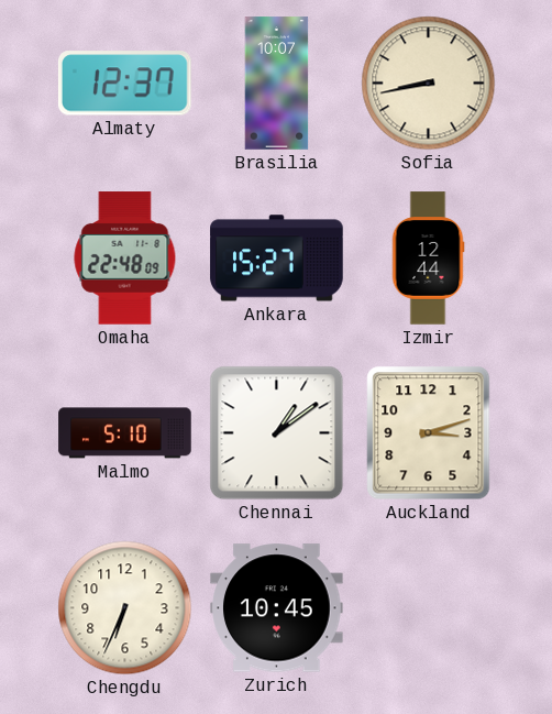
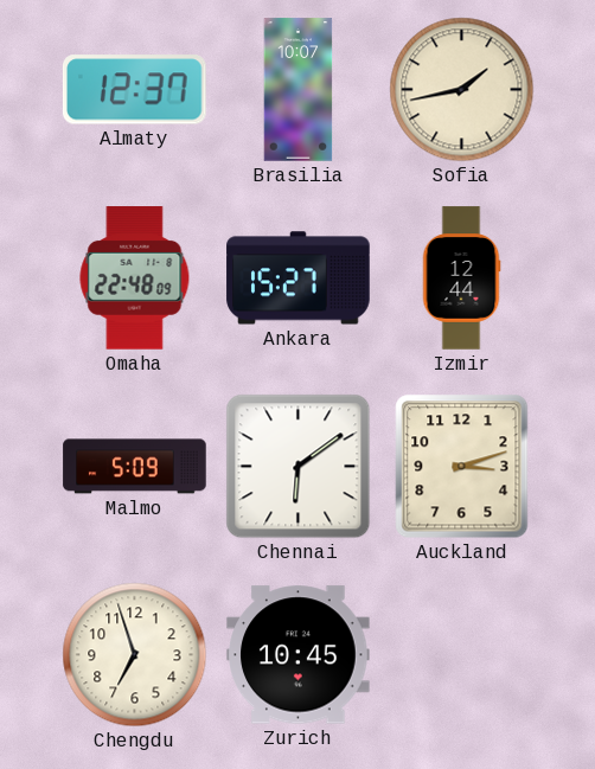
Sofia: 8:43 -> 1:43
Malmo: 5:10 -> 5:09
Chennai: 1:09 -> 6:09
Chengdu: 6:34 -> 6:57
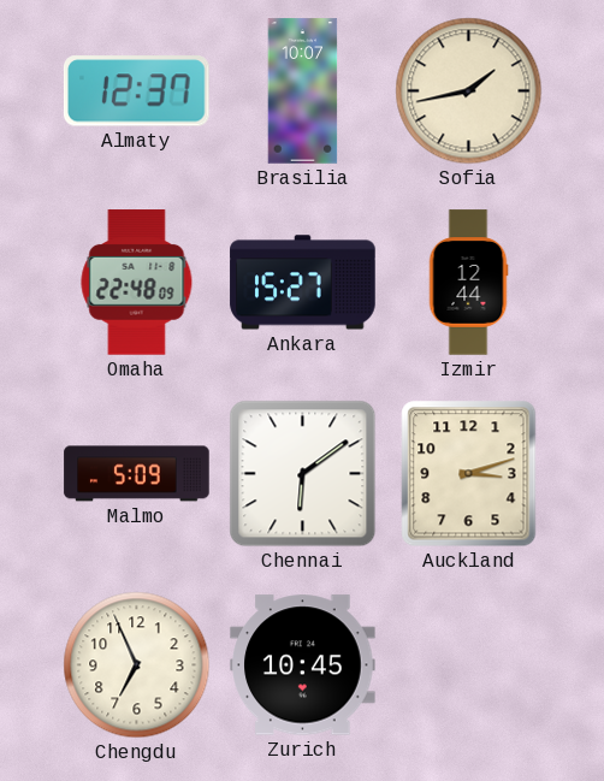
Chengdu: 6:57 -> 6:56
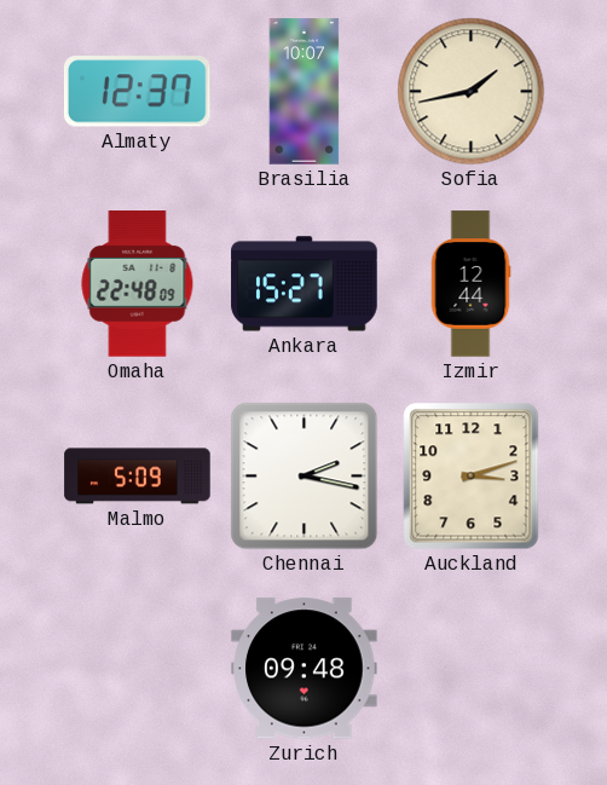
Chennai: 6:09 -> 2:17
Chengdu: 6:56 -> none
Zurich: 10:45 -> 09:48
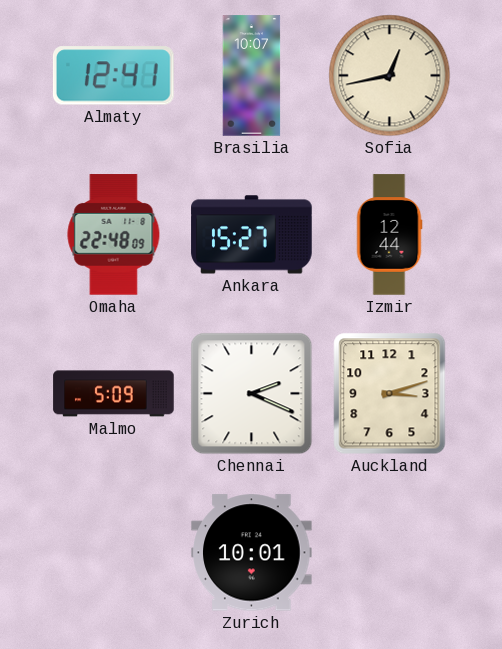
Almaty: 12:37 -> 12:41
Sofia: 1:43 -> 12:43
Chennai: 2:17 -> 2:19
Zurich: 09:48 -> 10:01
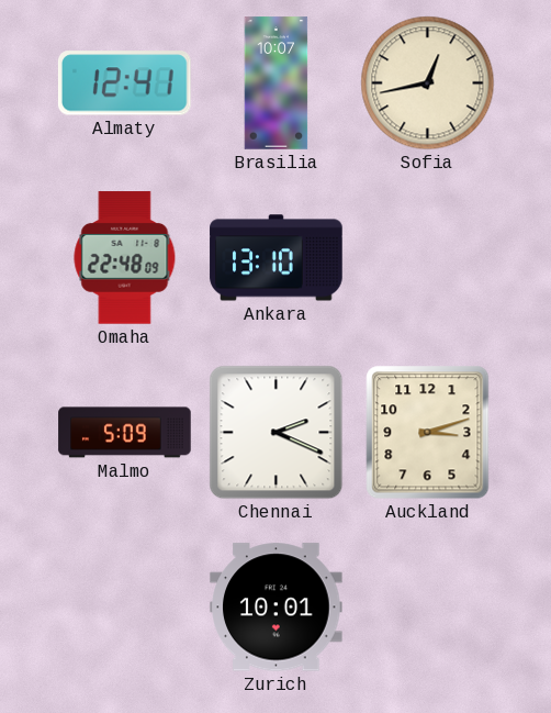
Ankara: 15:27 -> 13:10
Izmir: 12:44 -> none
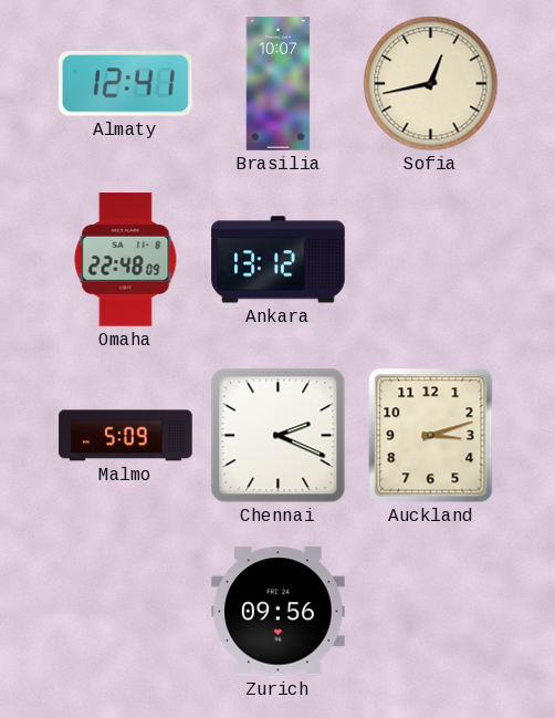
Ankara: 13:10 -> 13:12
Zurich: 10:01 -> 09:56
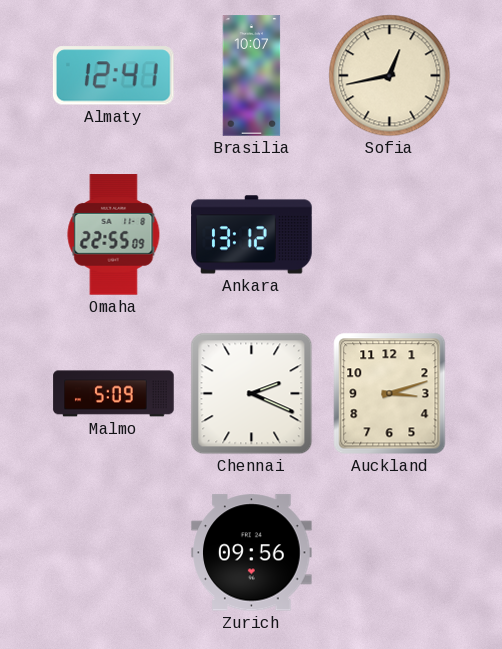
Omaha: 22:48 -> 22:55
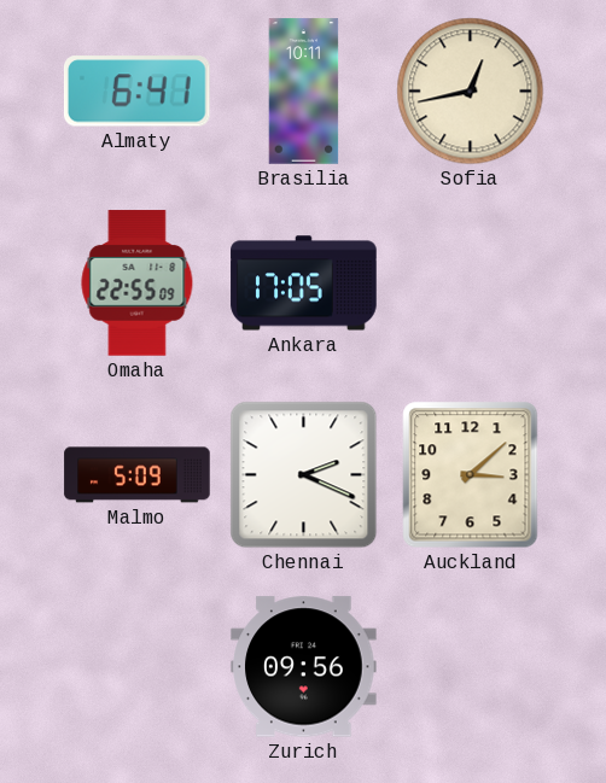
Almaty: 12:41 -> 6:41
Brasilia: 10:07 -> 10:11
Ankara: 13:12 -> 17:05
Auckland: 3:12 -> 3:08
